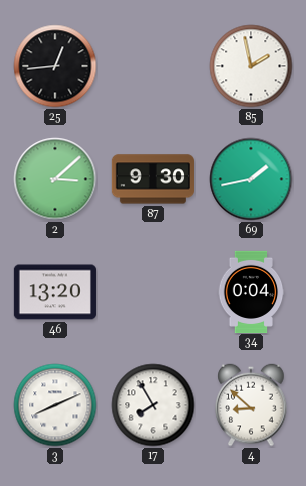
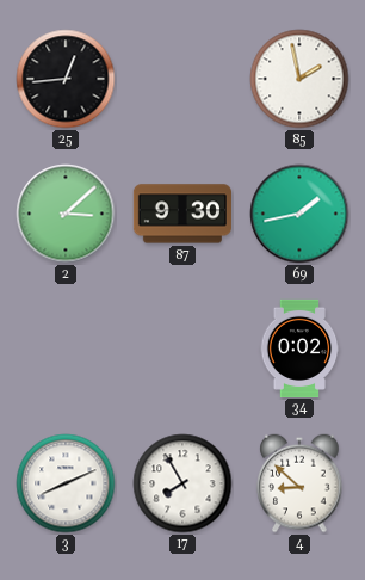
46: 13:20 -> none
34: 0:04 -> 0:02
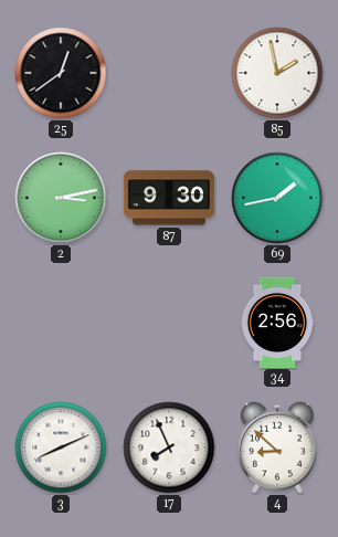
25: 12:44 -> 12:39
2: 3:08 -> 3:13
34: 0:02 -> 2:56
17: 7:55 -> 7:56
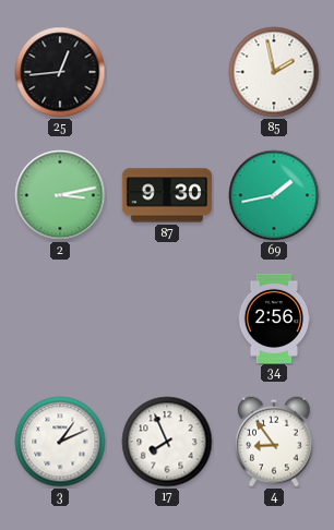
25: 12:39 -> 12:44
3: 8:11 -> 1:11
4: 8:52 -> 8:54
